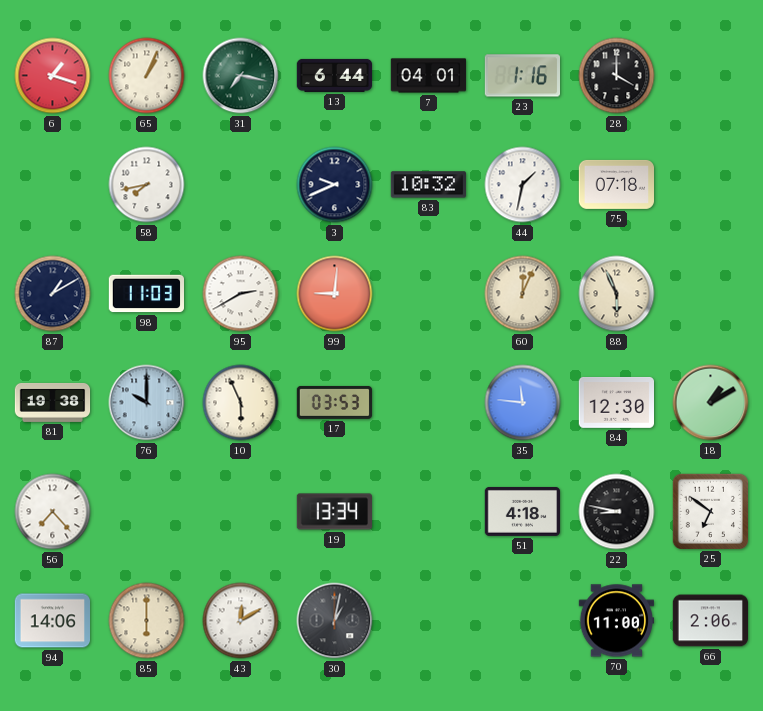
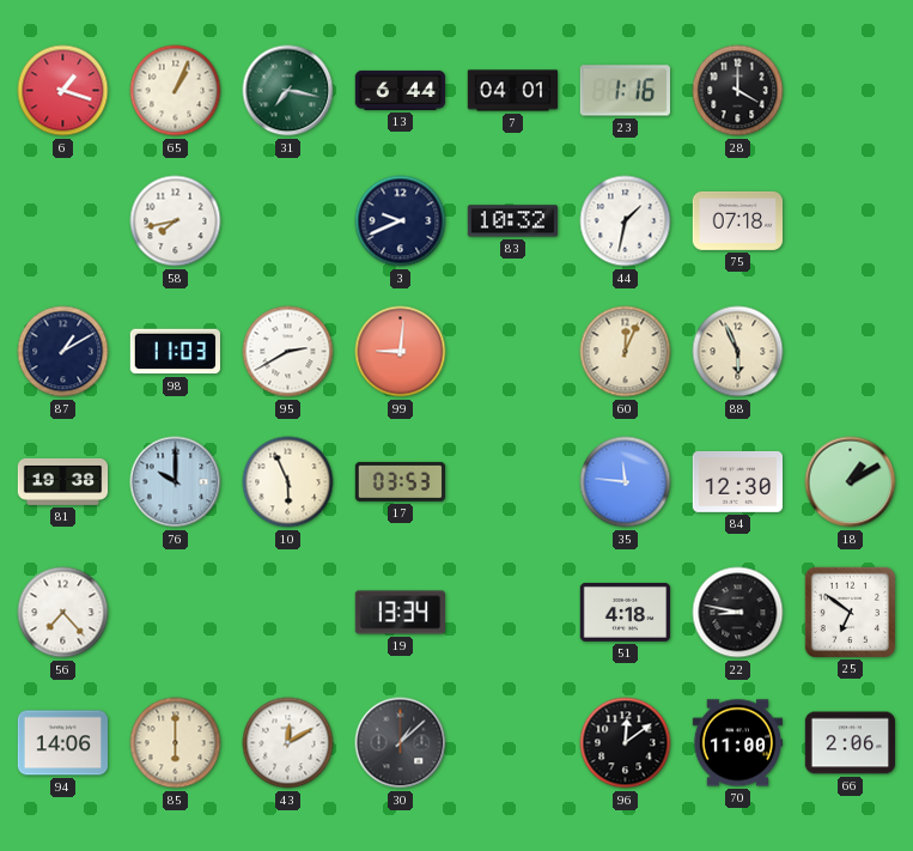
30: 1:02 -> 1:08
96: none -> 12:09
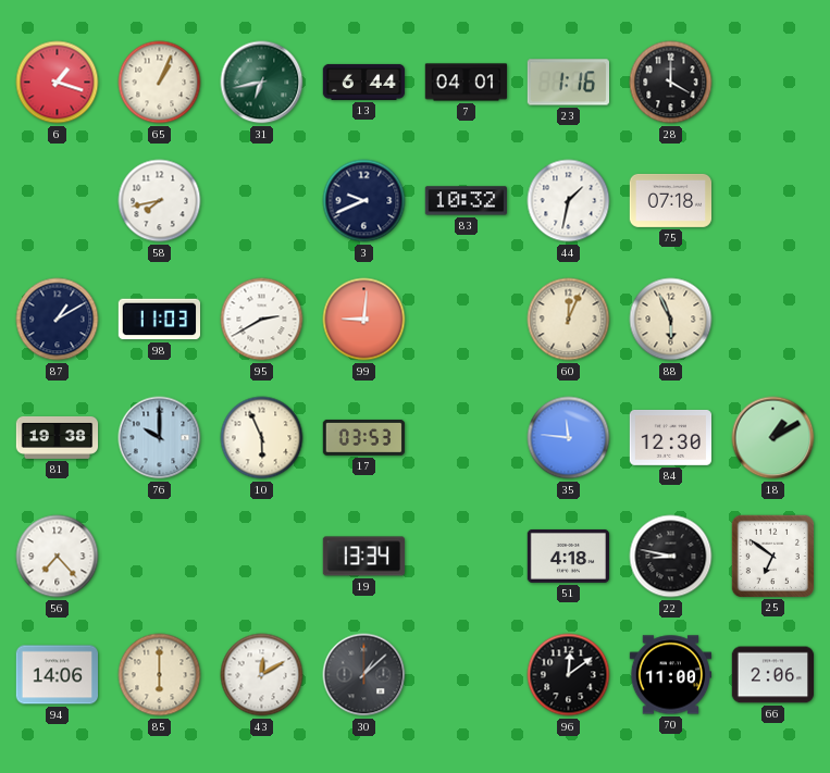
31: 7:17 -> 6:43
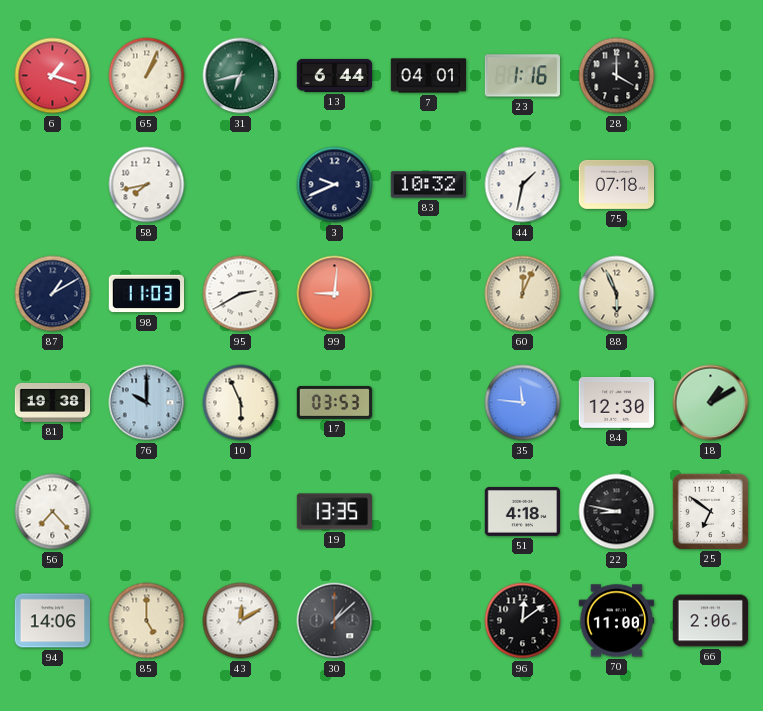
19: 13:34 -> 13:35
85: 6:00 -> 5:00
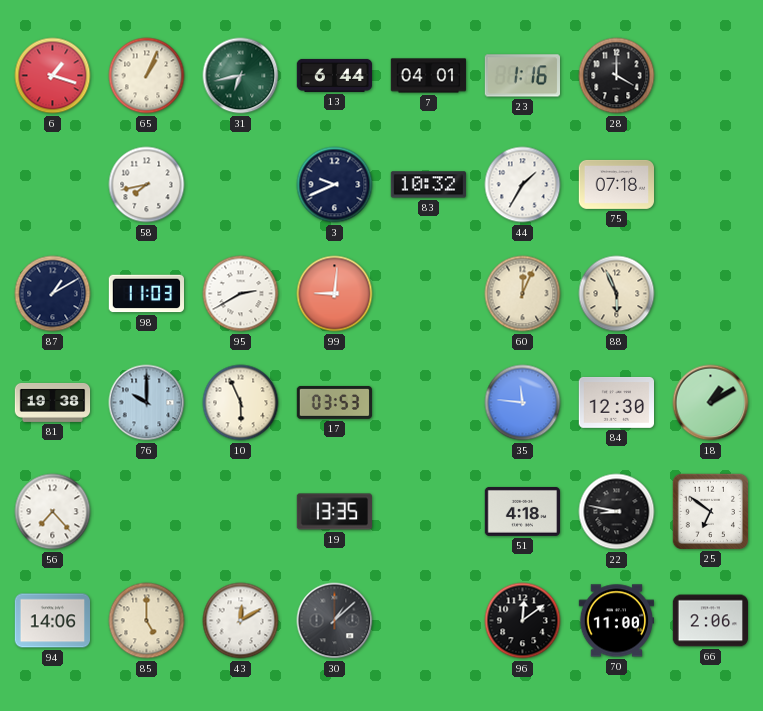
44: 1:32 -> 1:35
